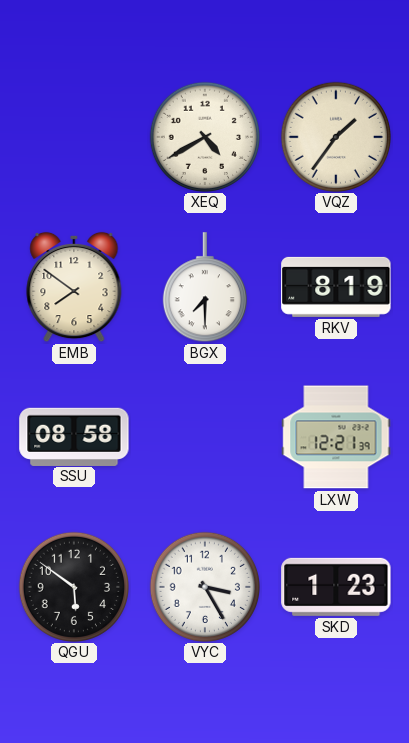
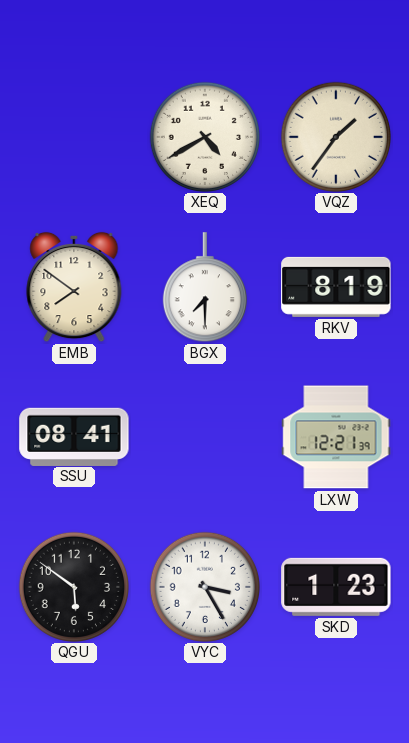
SSU: 08:58 -> 08:41
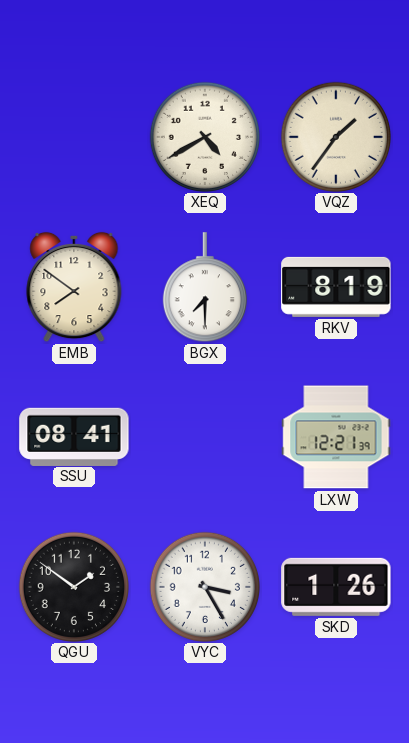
QGU: 5:51 -> 1:51
SKD: 1:23 -> 1:26
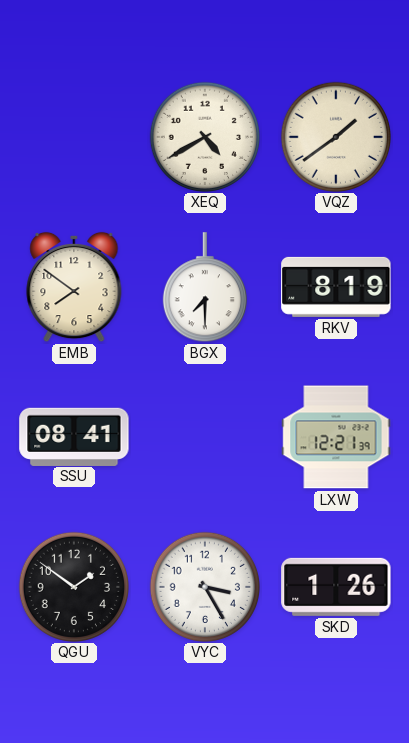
VQZ: 1:36 -> 1:39
